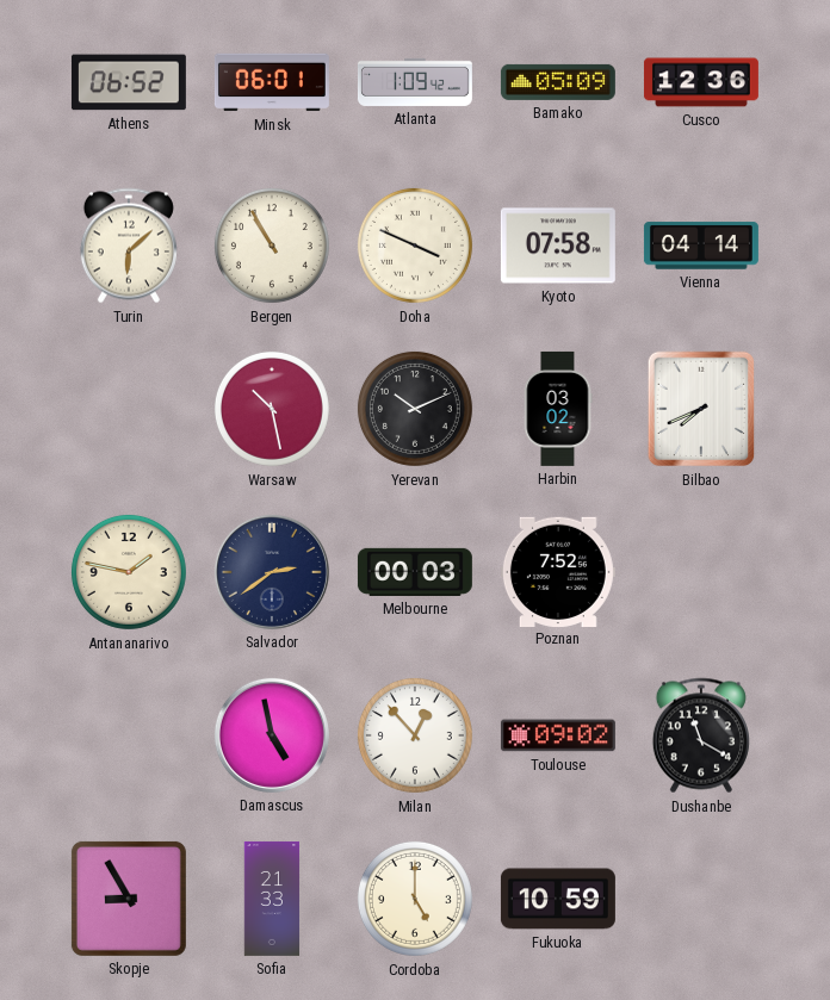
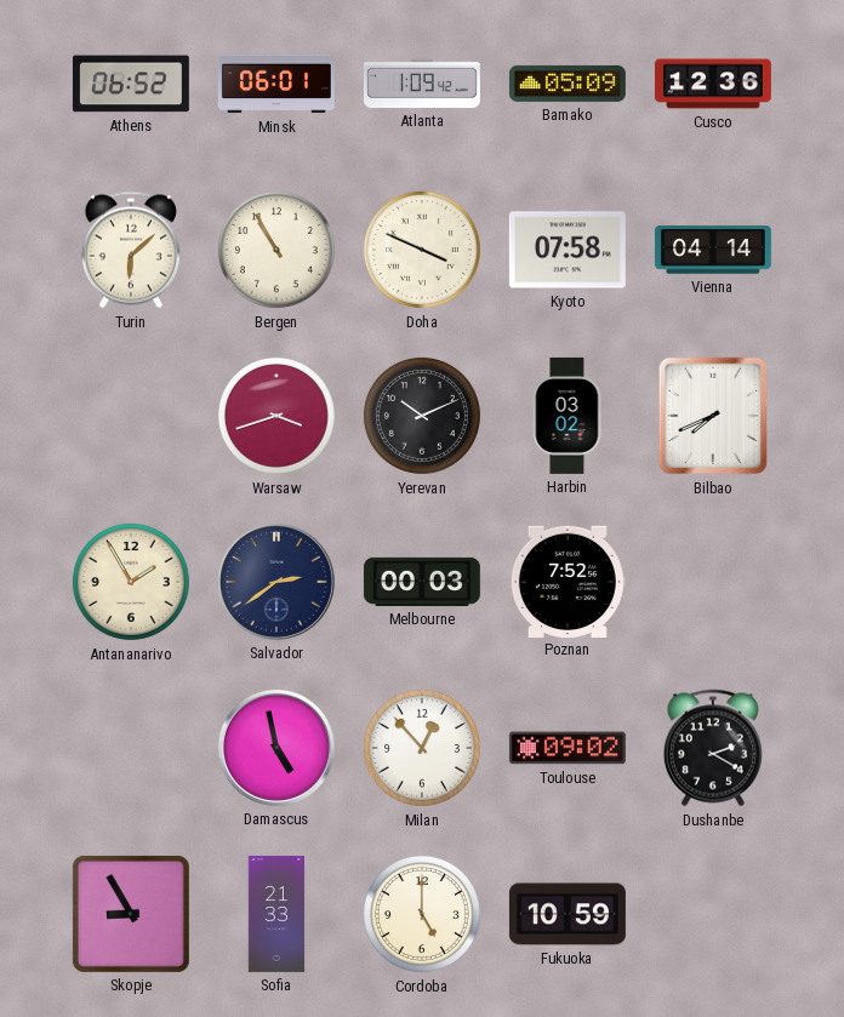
Warsaw: 10:28 -> 3:42
Antananarivo: 1:47 -> 1:55
Dushanbe: 11:20 -> 2:20
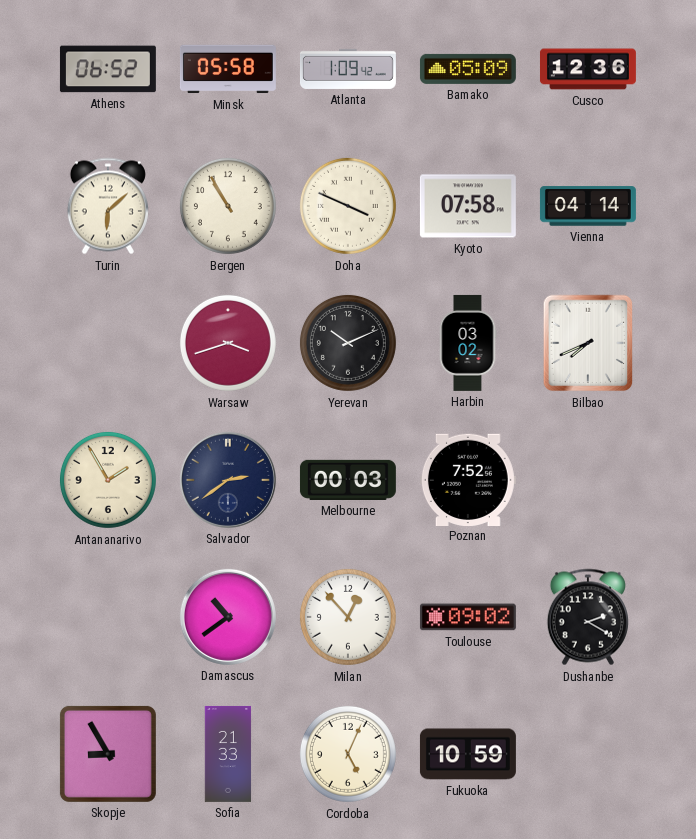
Minsk: 06:01 -> 05:58
Damascus: 4:58 -> 10:39
Cordoba: 5:00 -> 5:04
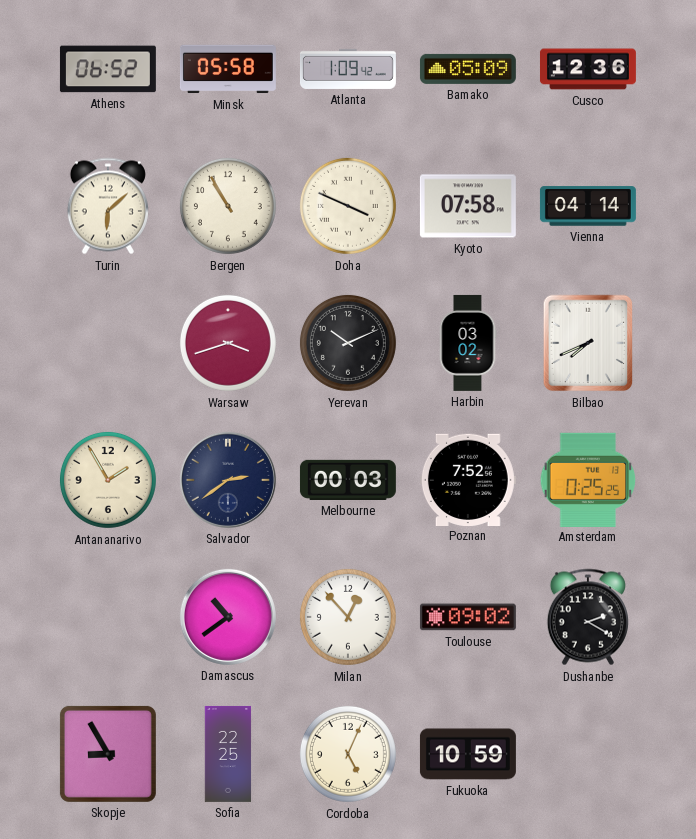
Amsterdam: none -> 0:25
Sofia: 21:33 -> 22:25
